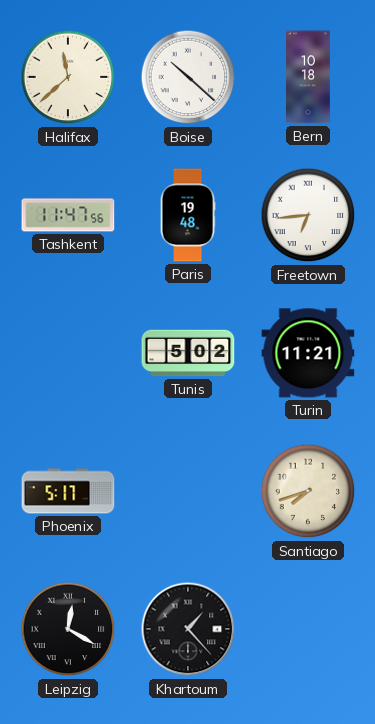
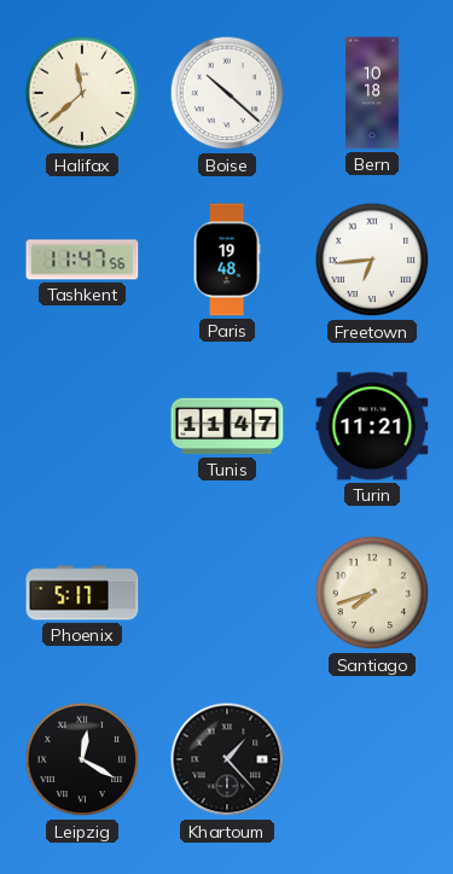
Tunis: 5:02 -> 11:47
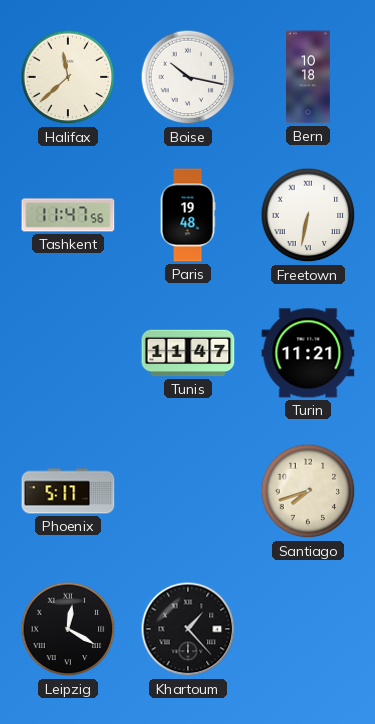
Boise: 10:22 -> 10:17
Freetown: 6:44 -> 6:32
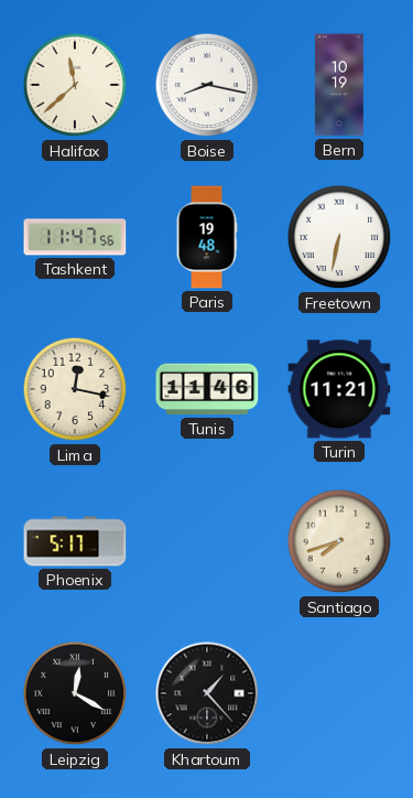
Boise: 10:17 -> 8:17
Bern: 10:18 -> 10:19
Lima: none -> 12:17
Tunis: 11:47 -> 11:46
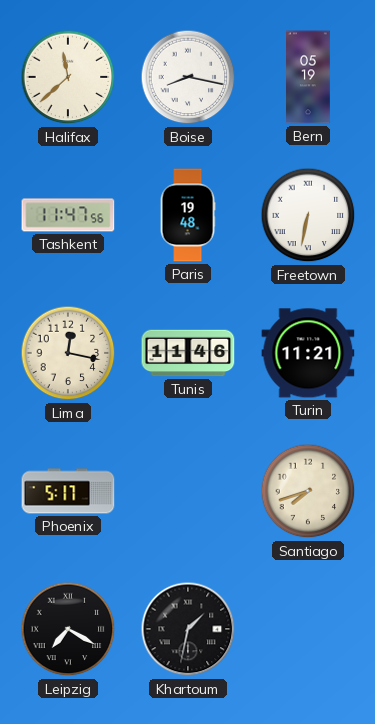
Bern: 10:19 -> 05:19
Leipzig: 12:20 -> 7:20
Khartoum: 1:23 -> 1:32
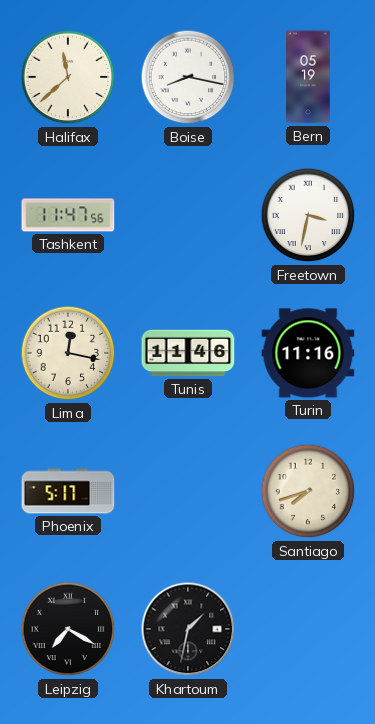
Paris: 19:48 -> none
Freetown: 6:32 -> 3:32
Turin: 11:21 -> 11:16
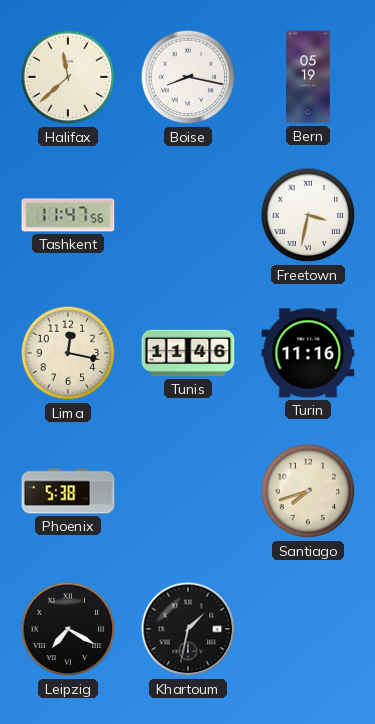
Phoenix: 5:17 -> 5:38
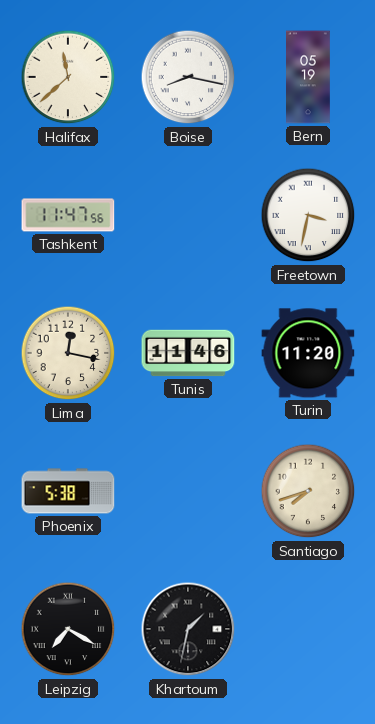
Turin: 11:16 -> 11:20
